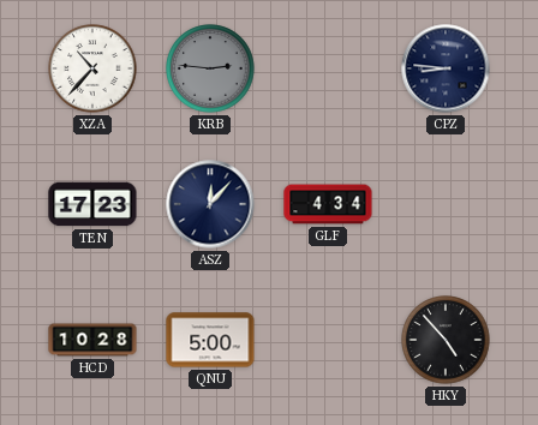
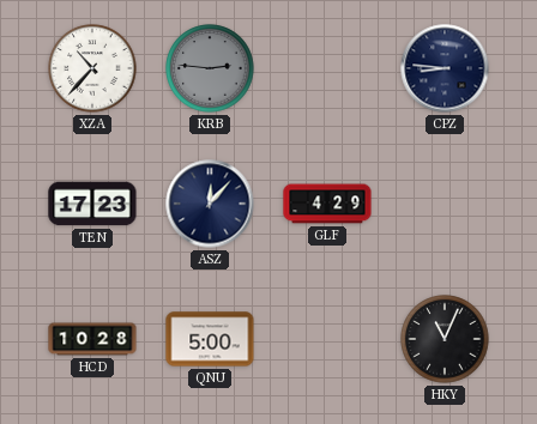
GLF: 4:34 -> 4:29
HKY: 4:53 -> 11:04
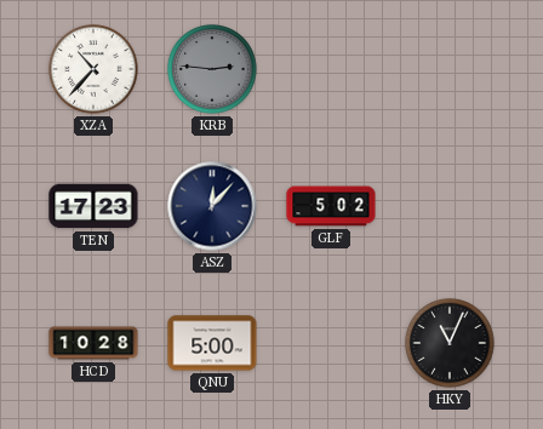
CPZ: 8:46 -> none
GLF: 4:29 -> 5:02
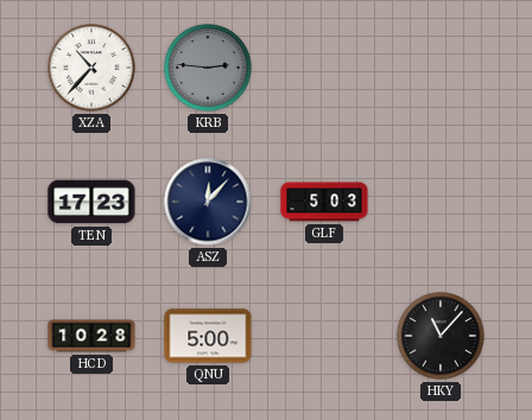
GLF: 5:02 -> 5:03
HKY: 11:04 -> 11:07
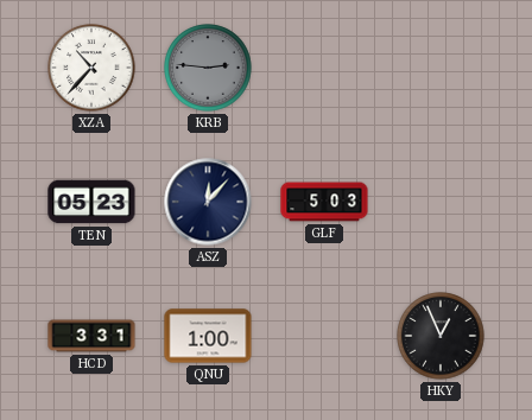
TEN: 17:23 -> 05:23
HCD: 10:28 -> 3:31
QNU: 5:00 -> 1:00
HKY: 11:07 -> 12:56
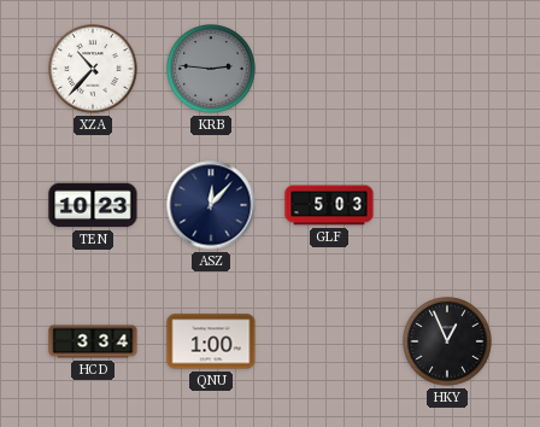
TEN: 05:23 -> 10:23
HCD: 3:31 -> 3:34
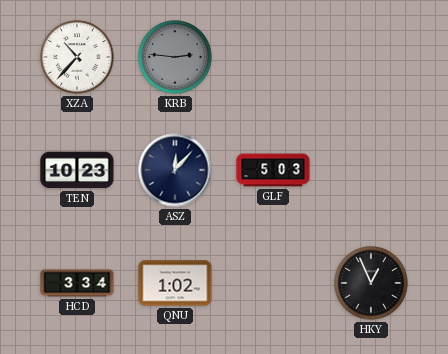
QNU: 1:00 -> 1:02
